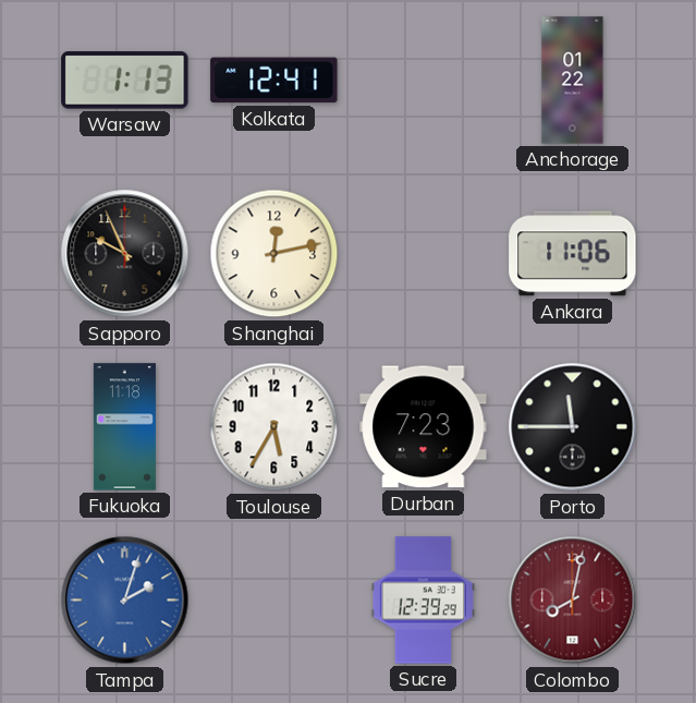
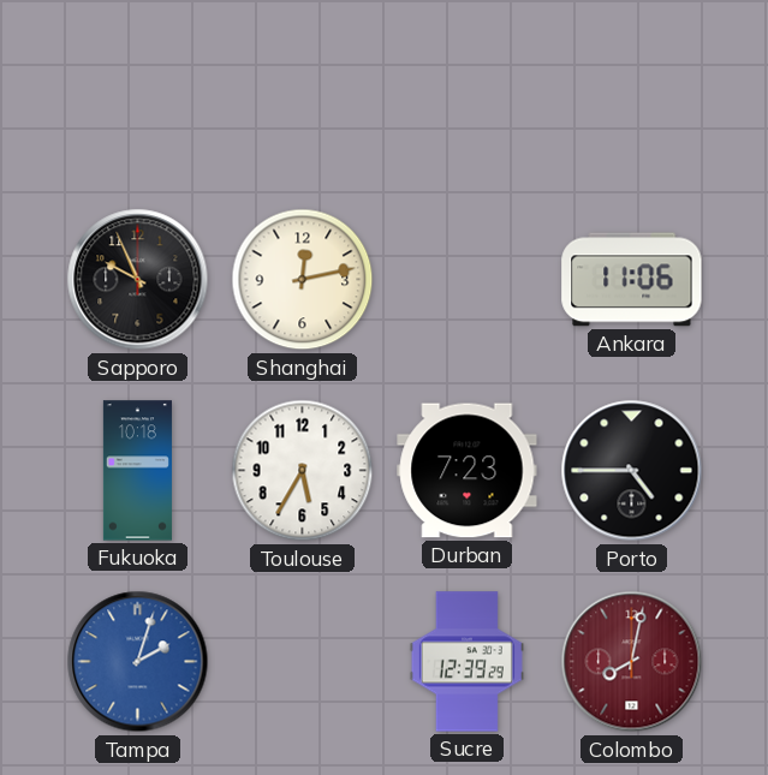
Warsaw: 1:13 -> none
Kolkata: 12:41 -> none
Anchorage: 01:22 -> none
Fukuoka: 11:18 -> 10:18
Porto: 11:45 -> 4:45
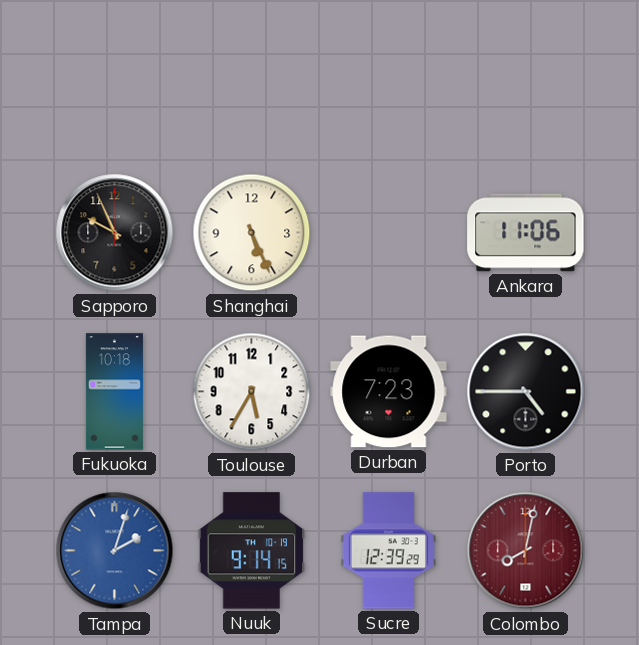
Shanghai: 12:13 -> 5:26
Nuuk: none -> 9:14
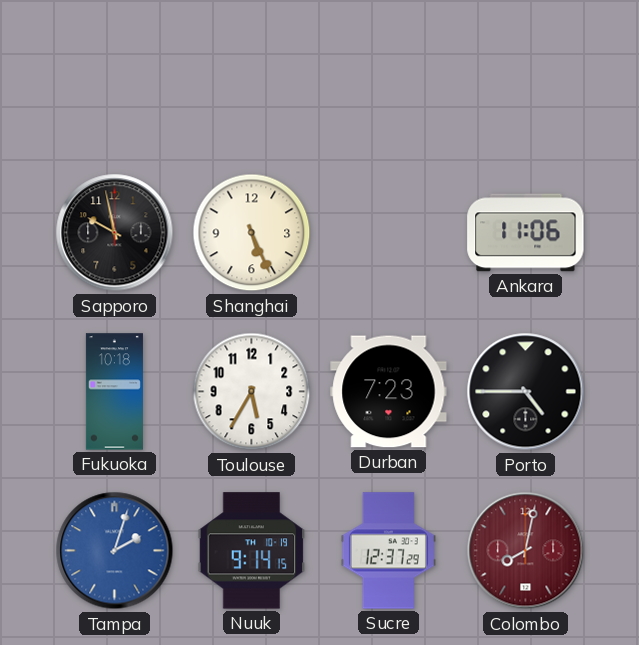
Sapporo: 9:56 -> 9:58
Sucre: 12:39 -> 12:37
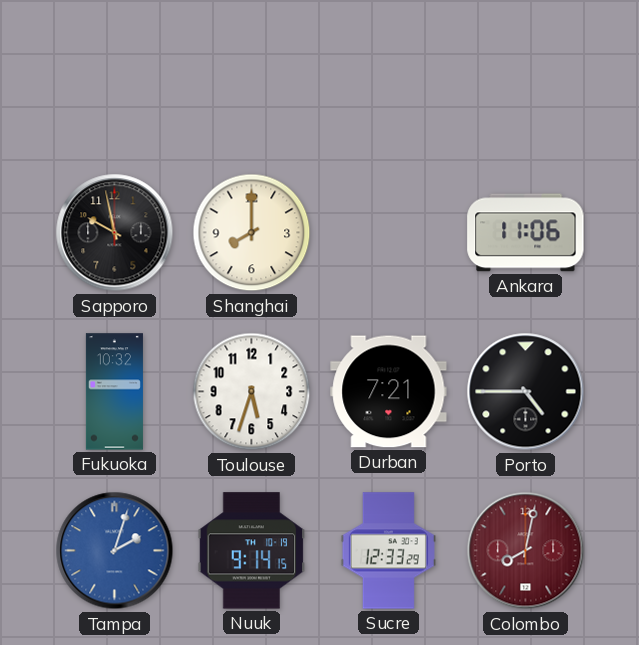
Shanghai: 5:26 -> 8:00
Fukuoka: 10:18 -> 10:32
Toulouse: 5:35 -> 5:33
Durban: 7:23 -> 7:21
Sucre: 12:37 -> 12:33
